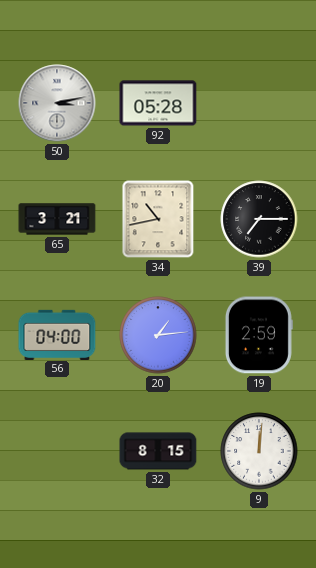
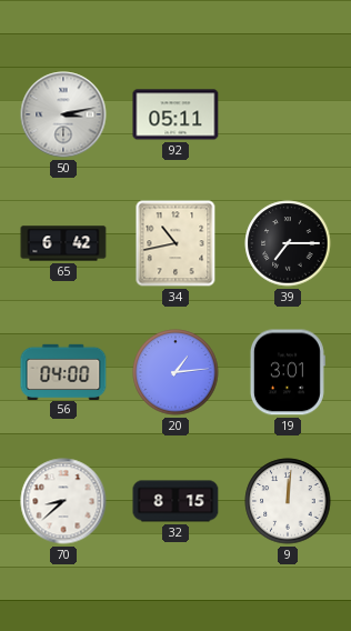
92: 05:28 -> 05:11
65: 3:21 -> 6:42
19: 2:59 -> 3:01
70: none -> 8:38
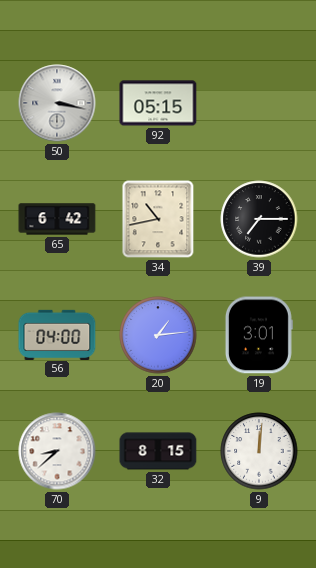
50: 3:13 -> 3:17
92: 05:11 -> 05:15
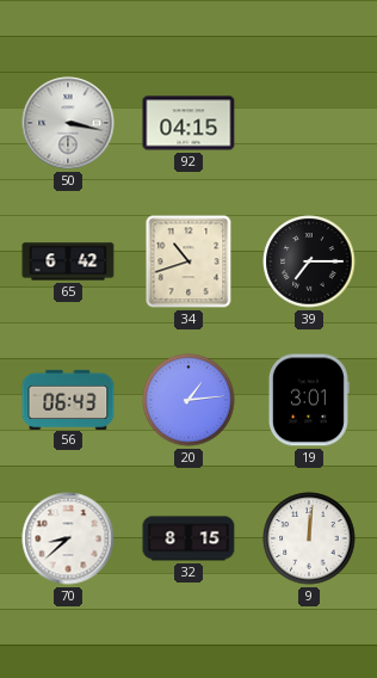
92: 05:15 -> 04:15
34: 10:43 -> 10:42
56: 04:00 -> 06:43
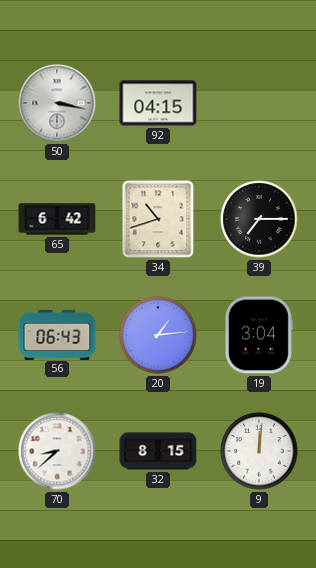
19: 3:01 -> 3:04
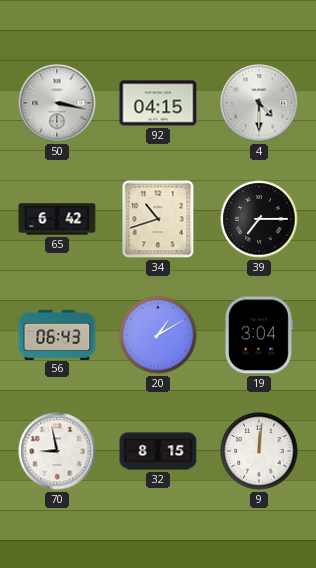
4: none -> 4:30
20: 1:14 -> 1:10
70: 8:38 -> 8:58
